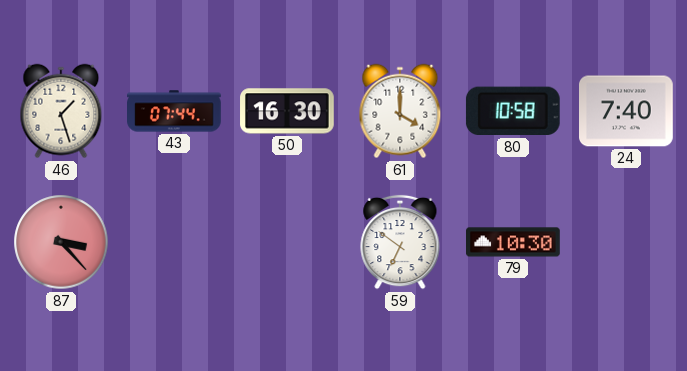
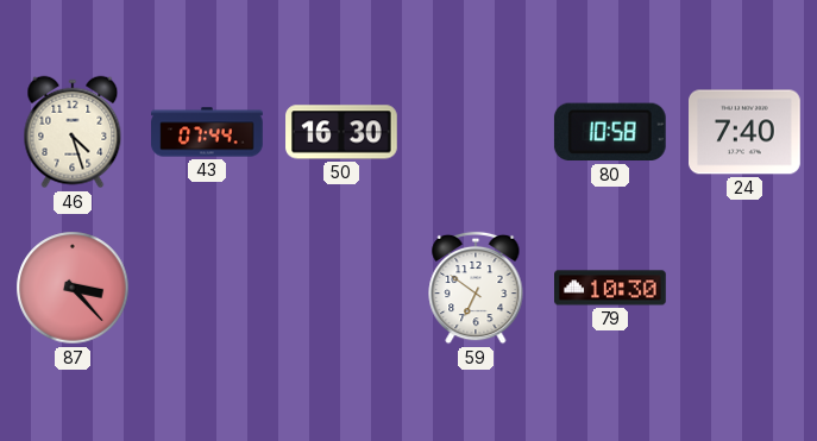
46: 1:27 -> 4:27
61: 4:00 -> none
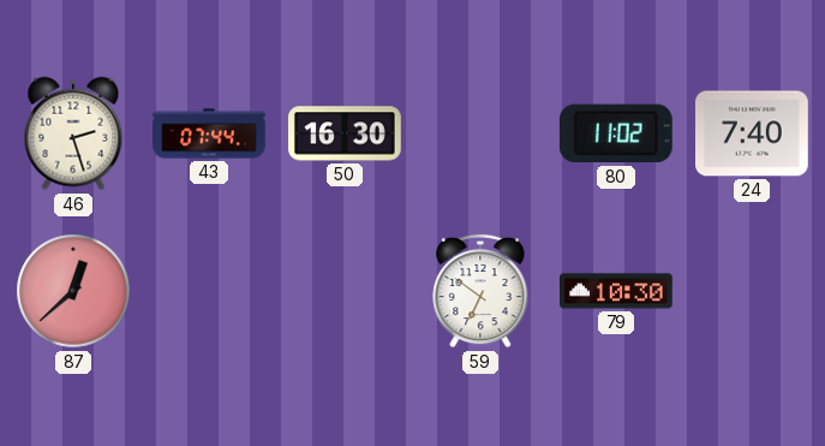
46: 4:27 -> 2:27
80: 10:58 -> 11:02
87: 3:23 -> 12:38
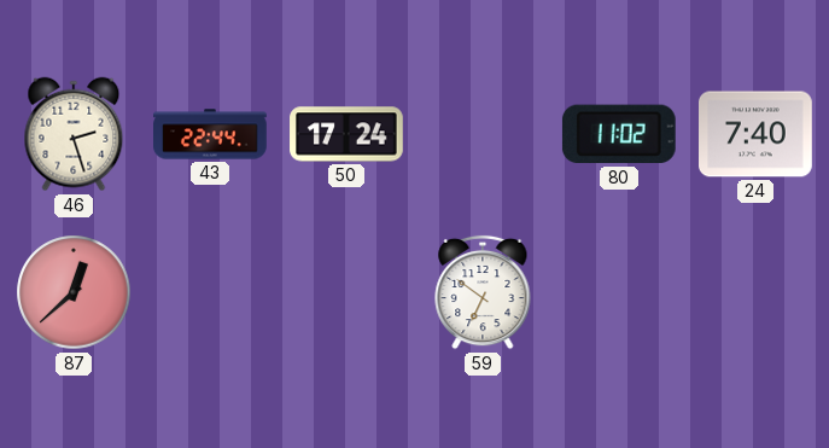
43: 07:44 -> 22:44
50: 16:30 -> 17:24
79: 10:30 -> none
